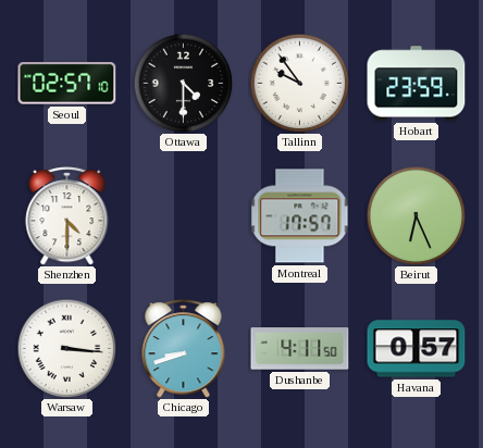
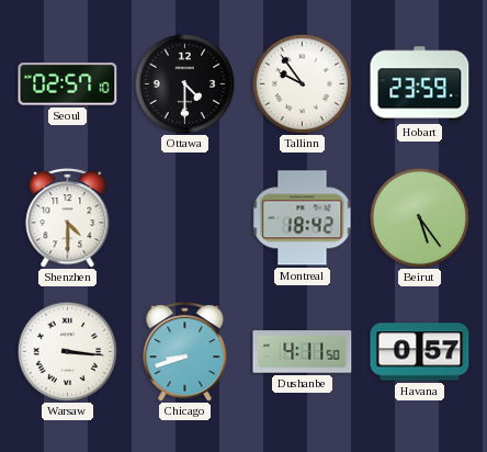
Montreal: 17:57 -> 18:42
Beirut: 6:26 -> 5:24
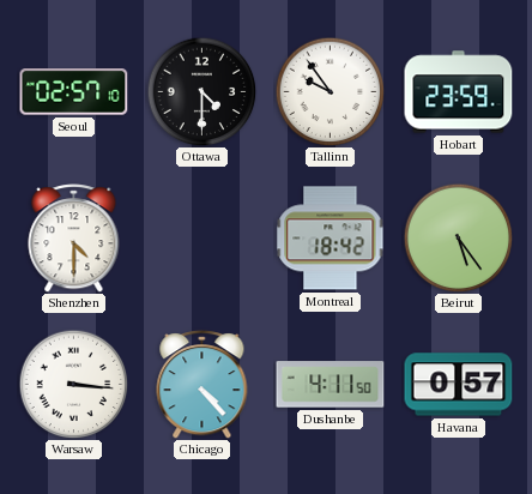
Chicago: 8:42 -> 4:23
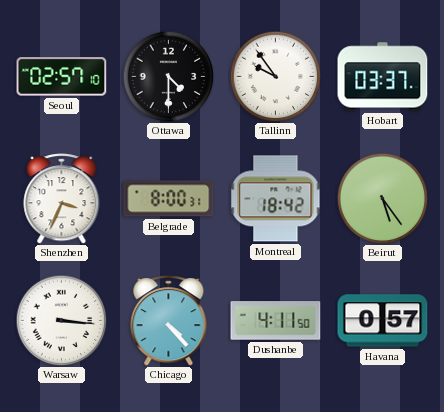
Hobart: 23:59 -> 03:37
Shenzhen: 4:30 -> 3:34
Belgrade: none -> 8:00
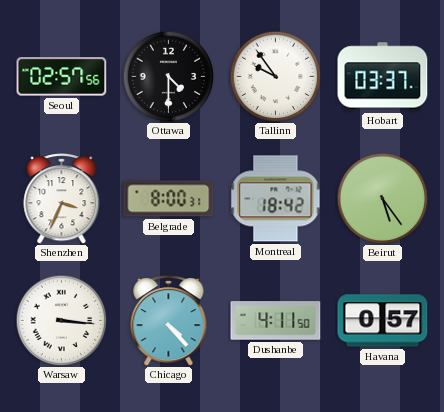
Seoul: 02:57:10 -> 02:57:56
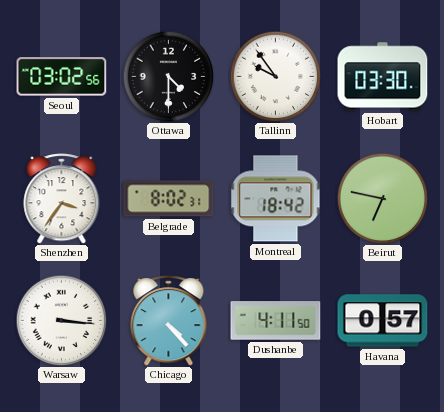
Seoul: 02:57 -> 03:02
Hobart: 03:37 -> 03:30
Shenzhen: 3:34 -> 3:36
Belgrade: 8:00 -> 8:02
Beirut: 5:24 -> 6:47
